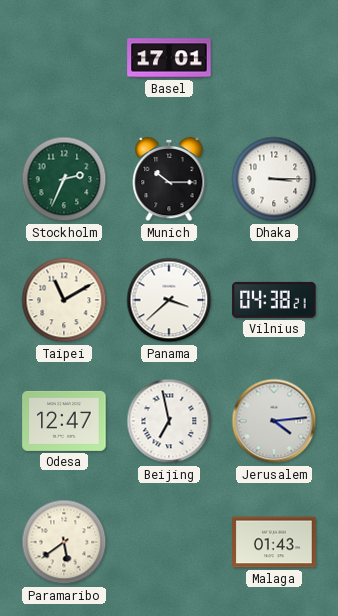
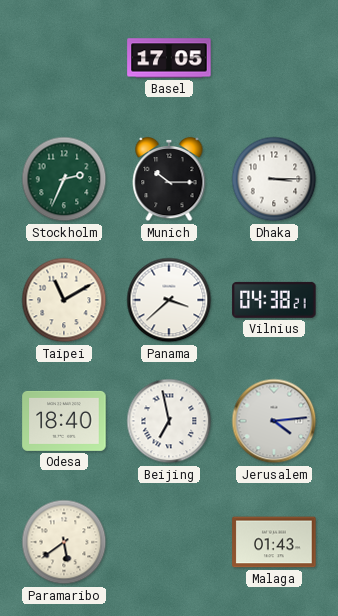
Basel: 17:01 -> 17:05
Odesa: 12:47 -> 18:40
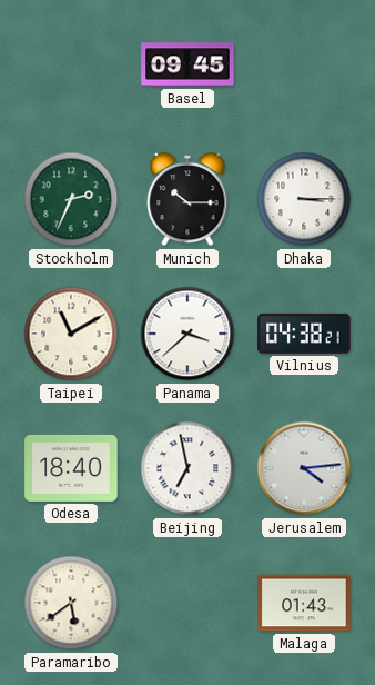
Basel: 17:05 -> 09:45
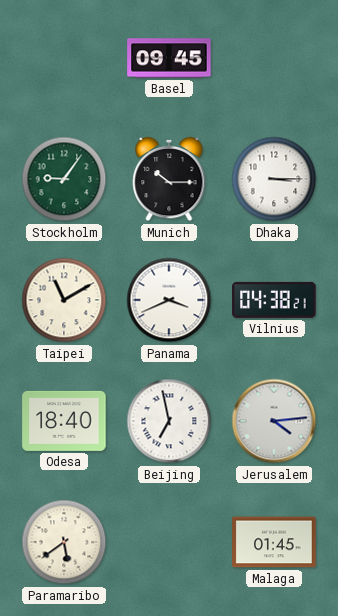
Stockholm: 2:34 -> 9:06
Panama: 3:38 -> 3:41
Malaga: 01:43 -> 01:45
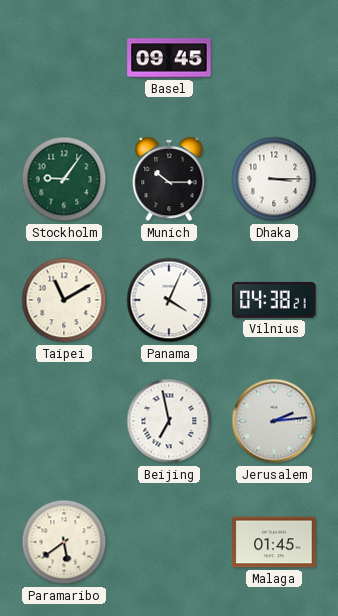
Panama: 3:41 -> 4:04
Odesa: 18:40 -> none
Jerusalem: 4:14 -> 2:14
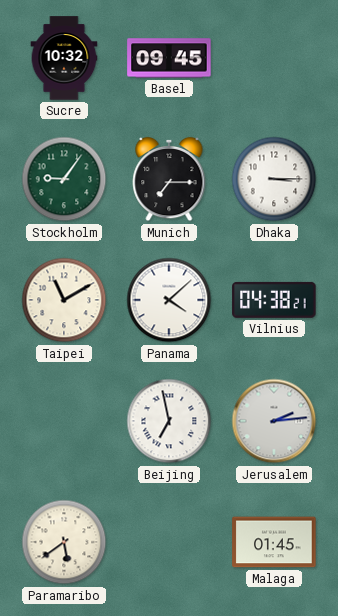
Sucre: none -> 10:32
Munich: 10:15 -> 7:15
Panama: 4:04 -> 4:08
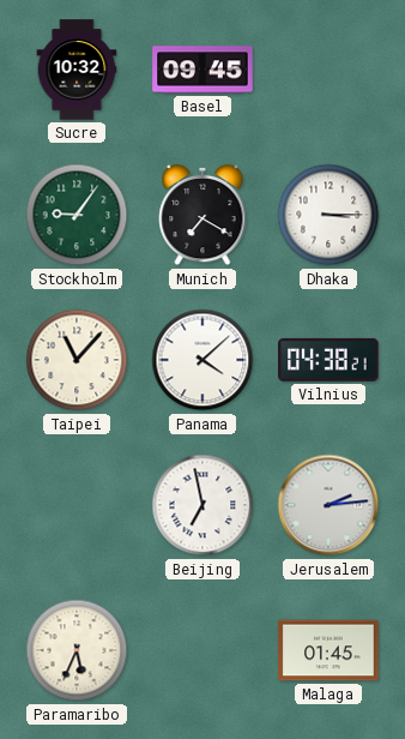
Munich: 7:15 -> 7:20
Taipei: 11:10 -> 11:07
Paramaribo: 5:39 -> 5:34
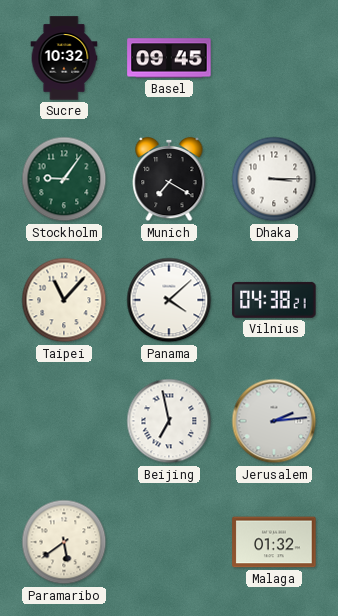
Paramaribo: 5:34 -> 5:39
Malaga: 01:45 -> 01:32
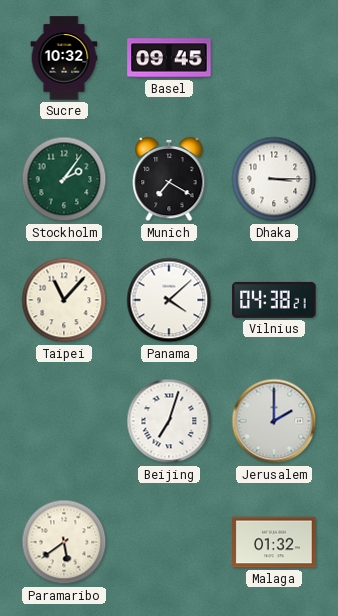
Stockholm: 9:06 -> 2:06
Beijing: 6:58 -> 7:03
Jerusalem: 2:14 -> 2:00
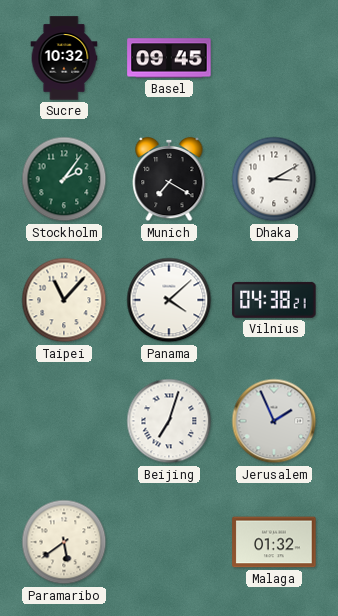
Dhaka: 3:15 -> 3:10
Jerusalem: 2:00 -> 1:56
